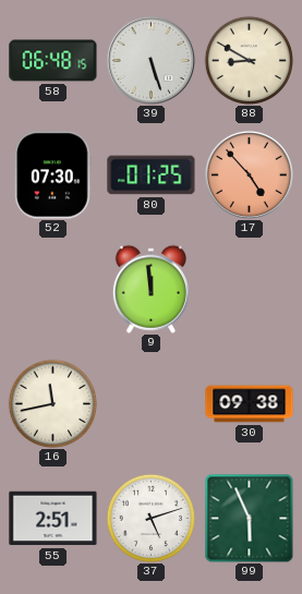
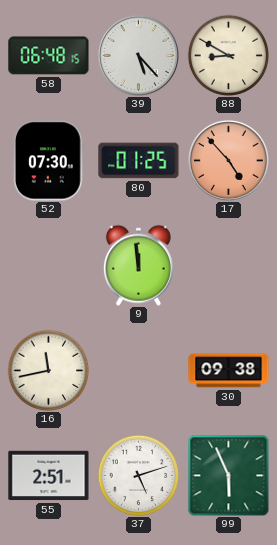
39: 5:27 -> 5:23
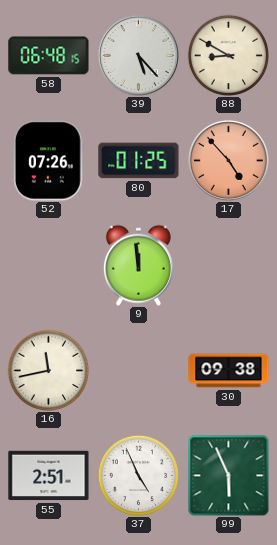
52: 07:30 -> 07:26
37: 5:12 -> 4:56
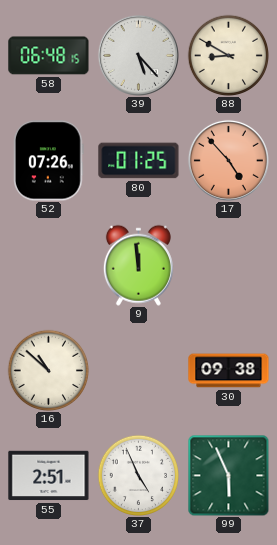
16: 11:43 -> 10:52
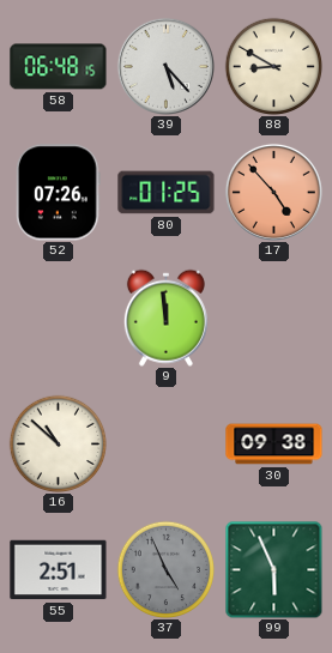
37 dial: white -> grey
